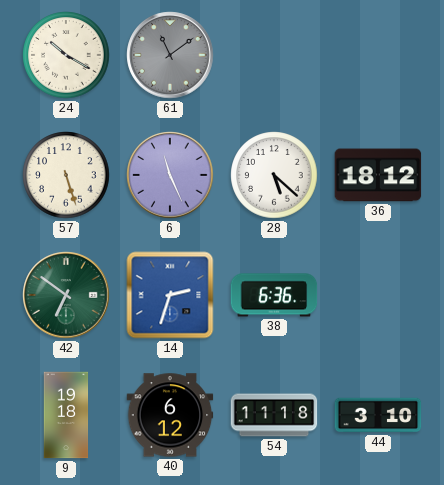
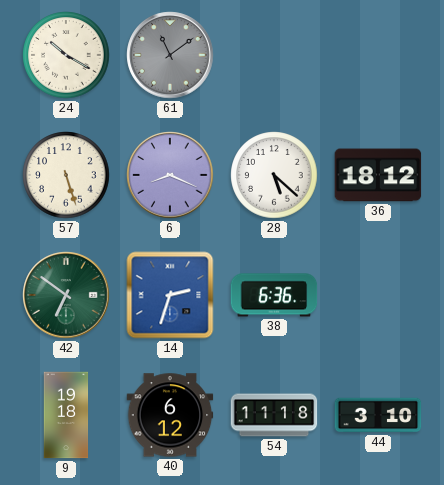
6: 11:26 -> 8:19
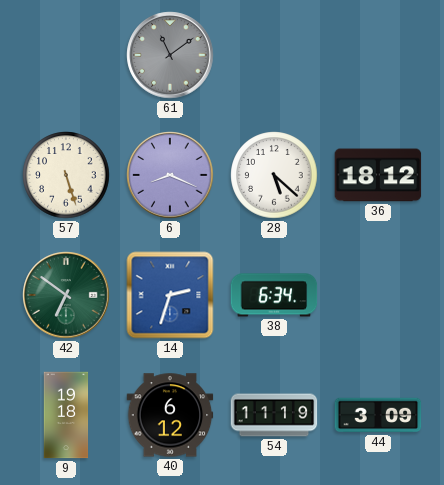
24: 10:20 -> none
38: 6:36 -> 6:34
54: 11:18 -> 11:19
44: 3:10 -> 3:09
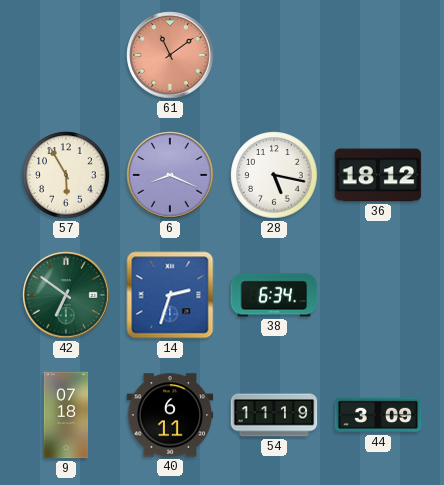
61 dial: grey -> salmon
57: 5:27 -> 5:55
28: 5:22 -> 5:17
9: 19:18 -> 07:18
40: 6:12 -> 6:11
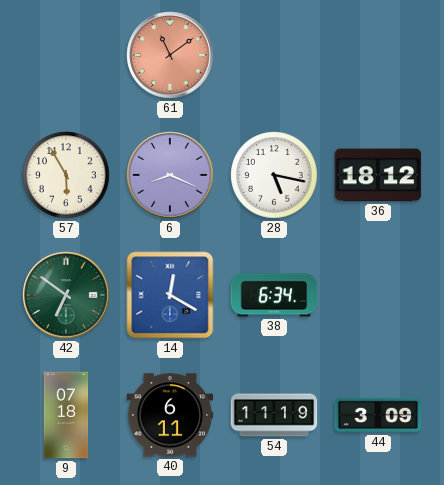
14: 2:33 -> 12:20
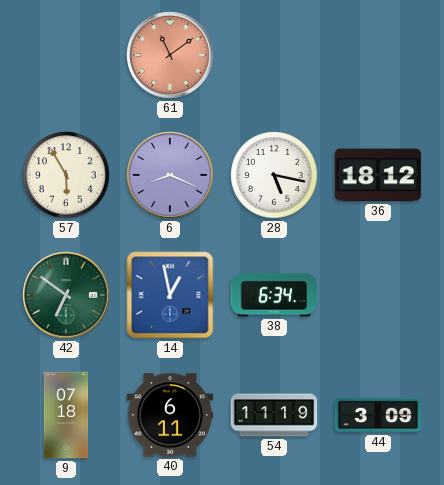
14: 12:20 -> 12:58
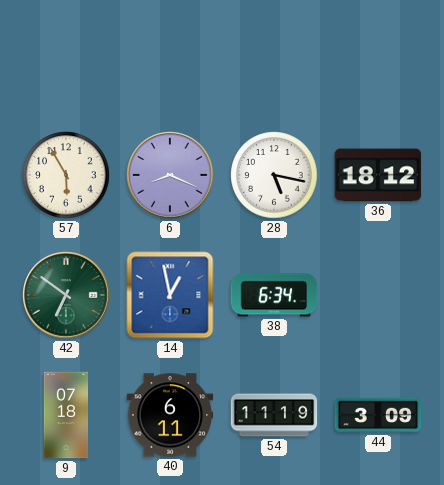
61: 11:09 -> none
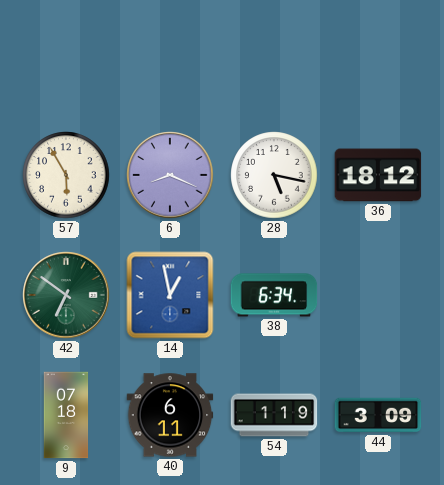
54: 11:19 -> 1:19
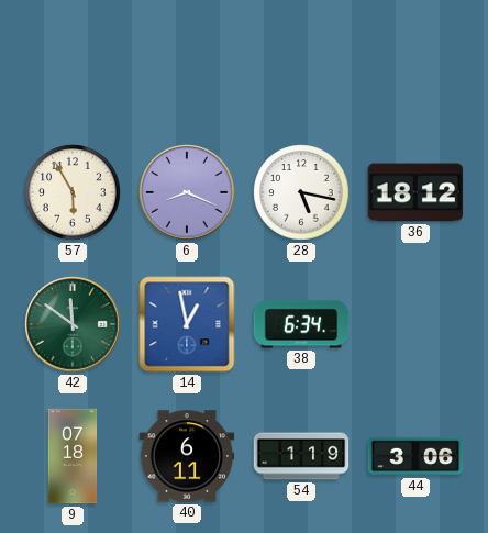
42: 6:51 -> 11:51
44: 3:09 -> 3:06
